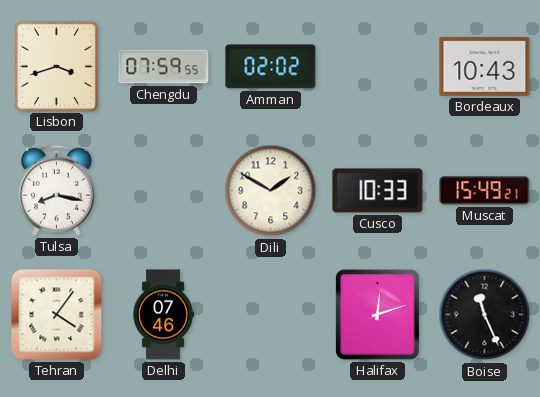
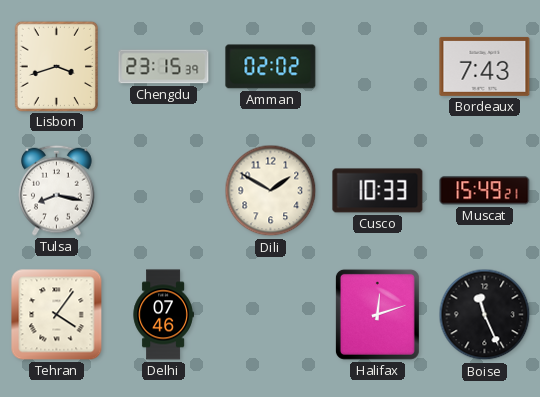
Chengdu: 07:59 -> 23:15
Bordeaux: 10:43 -> 7:43
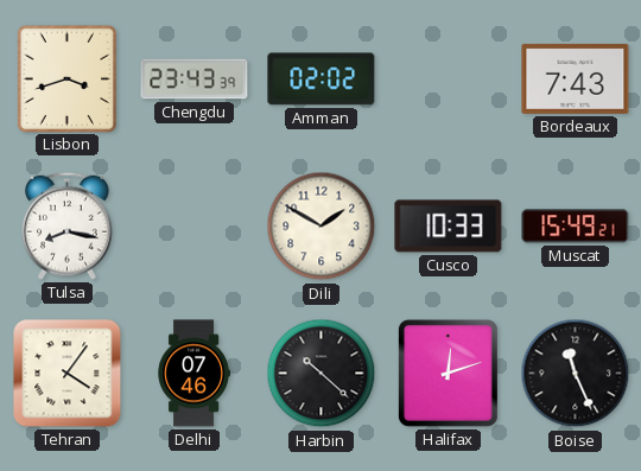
Chengdu: 23:15 -> 23:43
Harbin: none -> 10:22
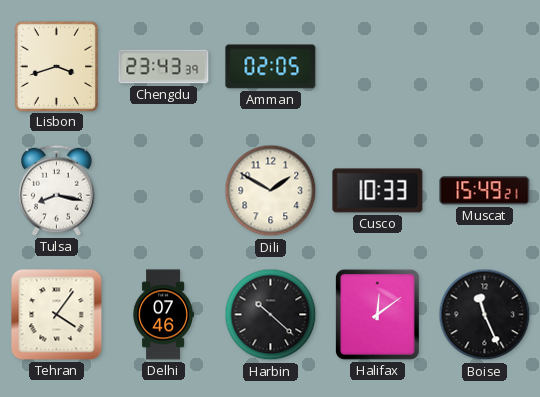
Amman: 02:02 -> 02:05
Bordeaux: 7:43 -> none
Halifax: 12:12 -> 12:09
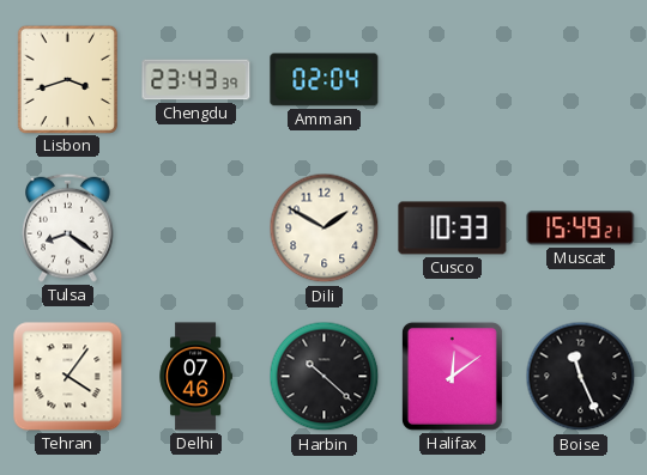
Amman: 02:05 -> 02:04
Tulsa: 8:17 -> 8:21
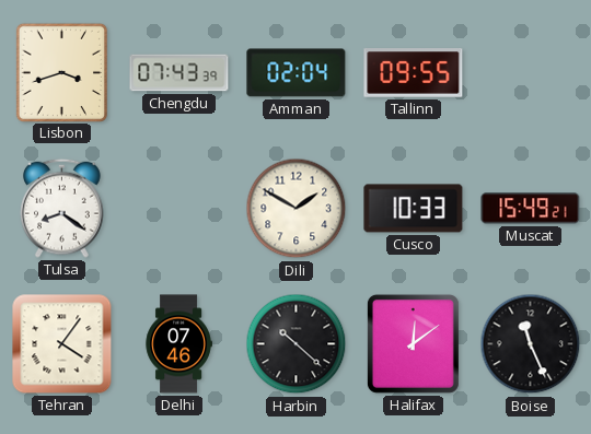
Chengdu: 23:43 -> 07:43
Tallinn: none -> 09:55
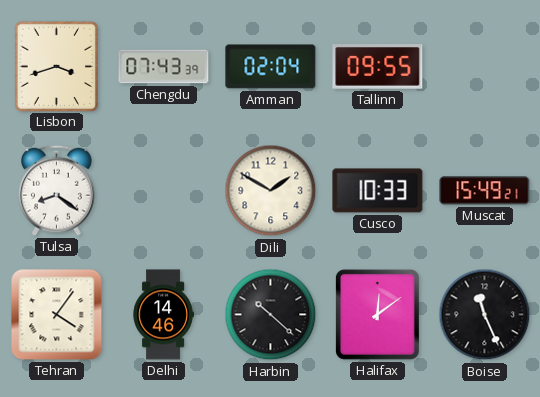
Delhi: 07:46 -> 14:46
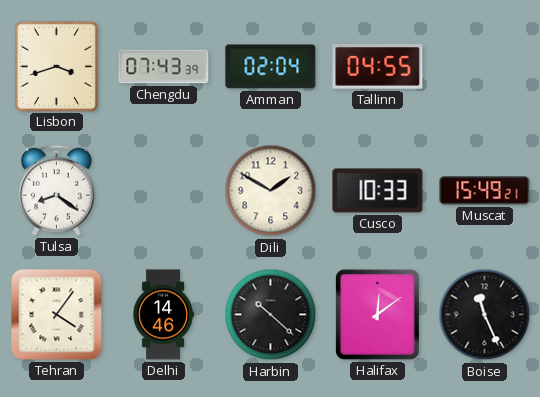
Tallinn: 09:55 -> 04:55
